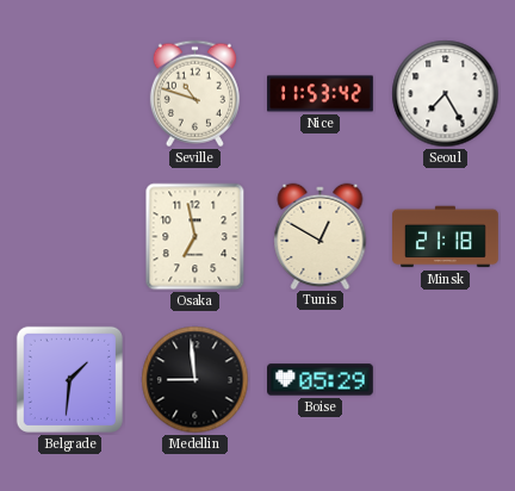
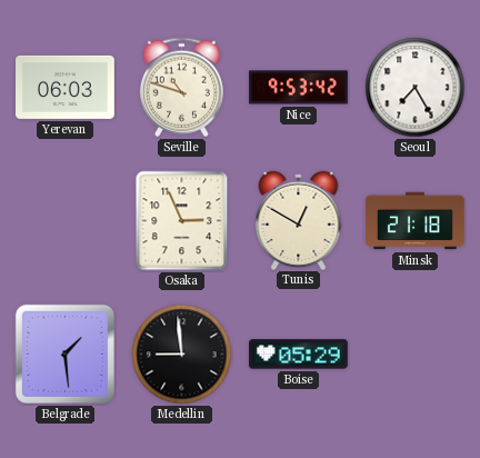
Yerevan: none -> 06:03
Nice: 11:53 -> 9:53
Osaka: 6:58 -> 2:56
Belgrade: 1:31 -> 1:29
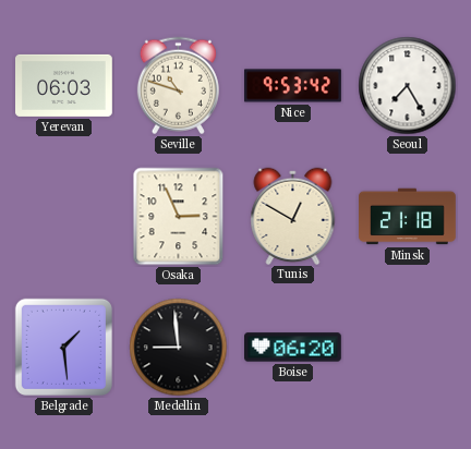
Boise: 05:29 -> 06:20
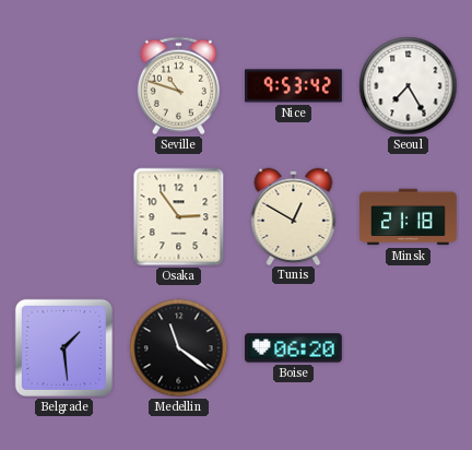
Yerevan: 06:03 -> none
Osaka: 2:56 -> 2:54
Medellin: 8:59 -> 11:21
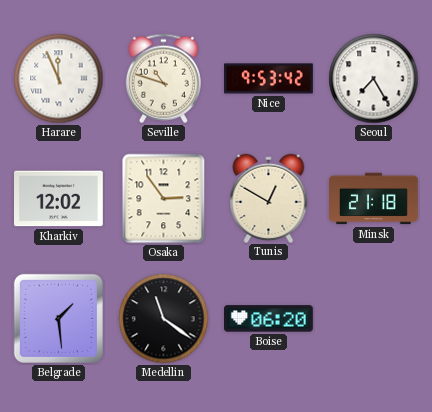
Harare: none -> 11:56
Kharkiv: none -> 12:02
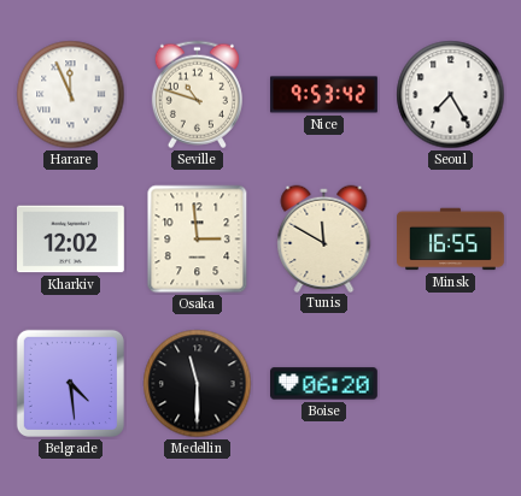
Osaka: 2:54 -> 2:59
Tunis: 12:50 -> 11:50
Minsk: 21:18 -> 16:55
Belgrade: 1:29 -> 4:29
Medellin: 11:21 -> 11:30
